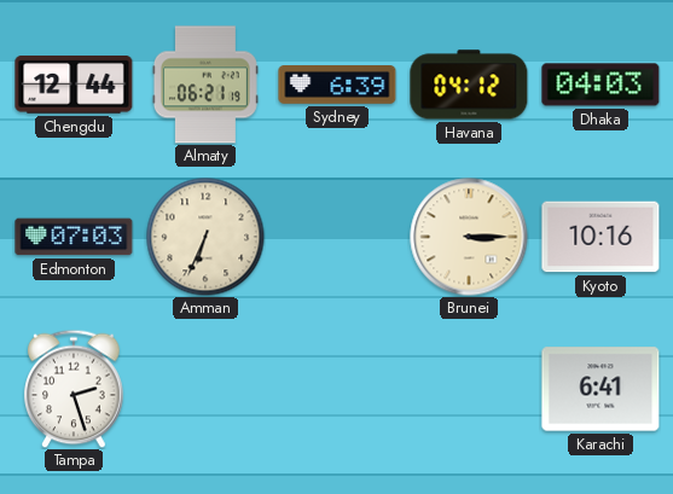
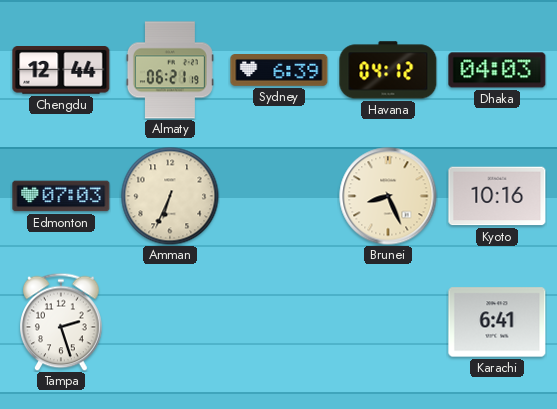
Brunei: 3:15 -> 8:26
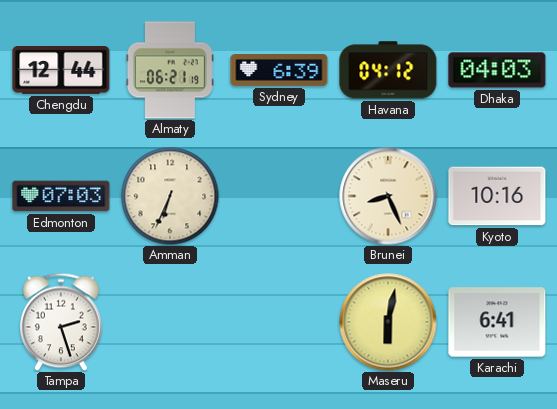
Maseru: none -> 6:02
